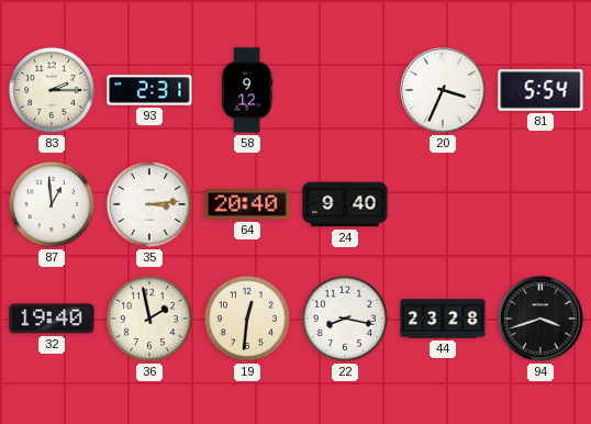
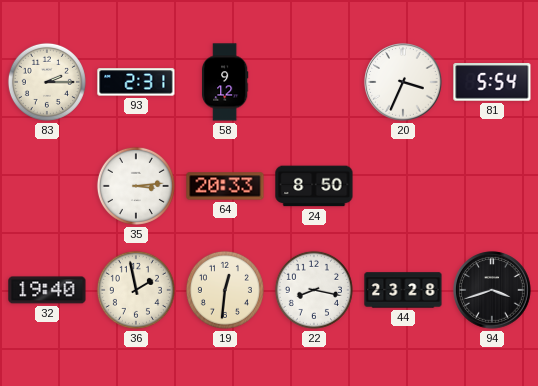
87: 12:59 -> none
64: 20:40 -> 20:33
24: 9:40 -> 8:50
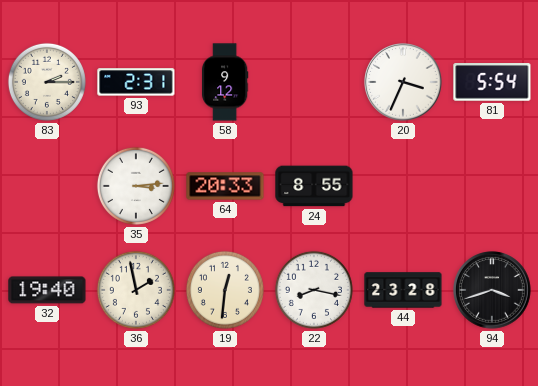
24: 8:50 -> 8:55
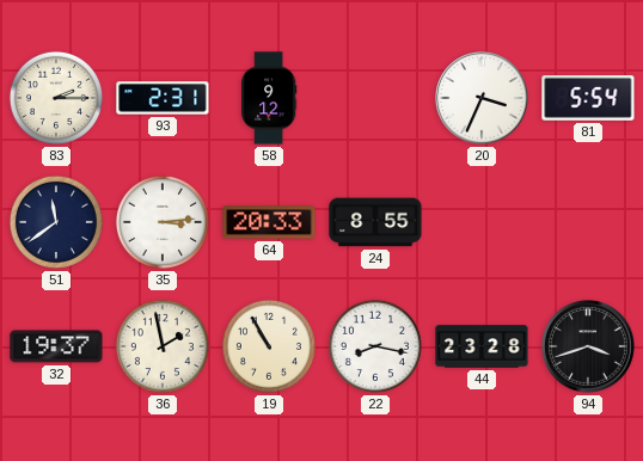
51: none -> 11:39
32: 19:40 -> 19:37
19: 12:31 -> 10:55
